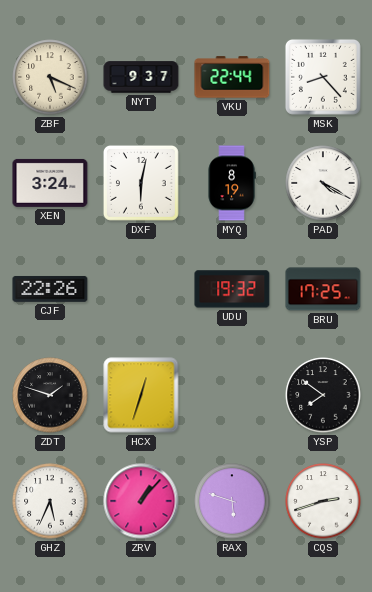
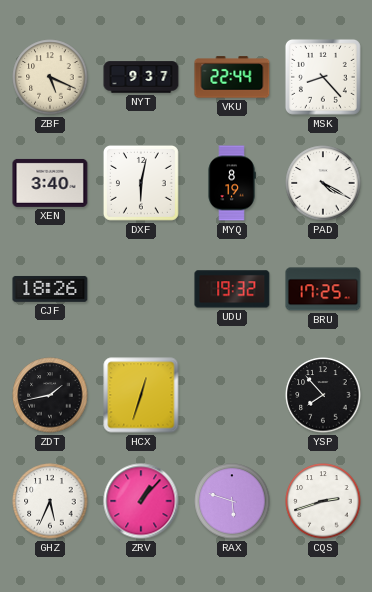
XEN: 3:24 -> 3:40
CJF: 22:26 -> 18:26
ZDT: 1:48 -> 1:43
YSP: 7:51 -> 7:53
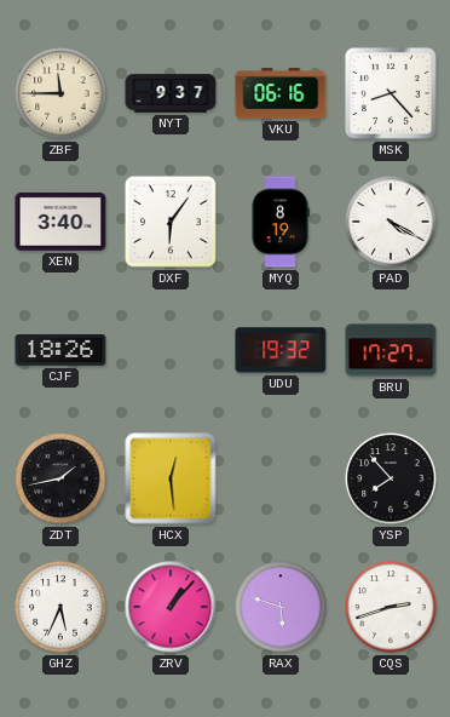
ZBF: 5:19 -> 11:45
VKU: 22:44 -> 06:16
DXF: 6:02 -> 6:06
BRU: 17:25 -> 17:27
HCX: 12:33 -> 12:29
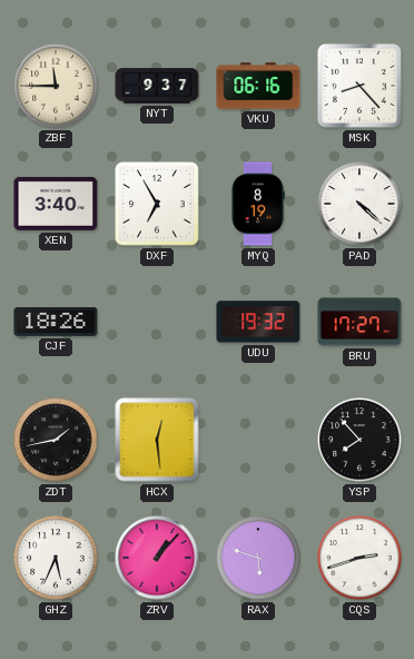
DXF: 6:06 -> 6:55
PAD: 4:20 -> 4:22
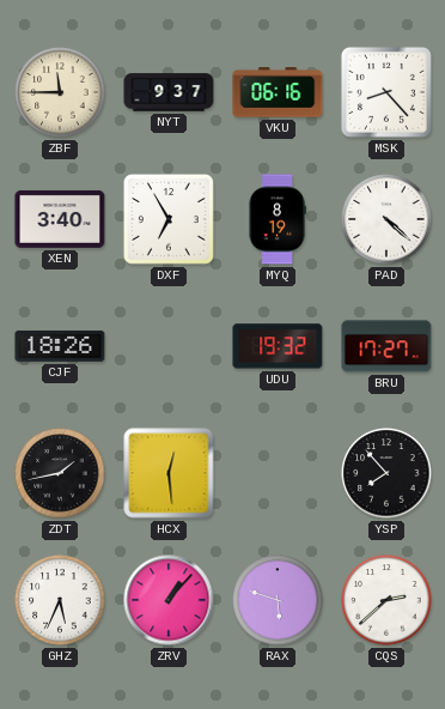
CQS: 2:42 -> 2:38
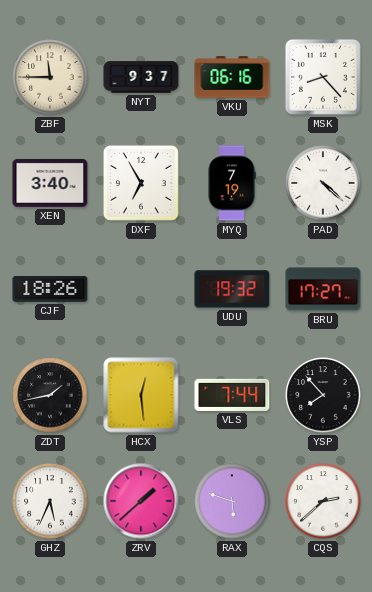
MYQ: 8:19 -> 7:19
VLS: none -> 7:44
ZRV: 1:07 -> 1:38
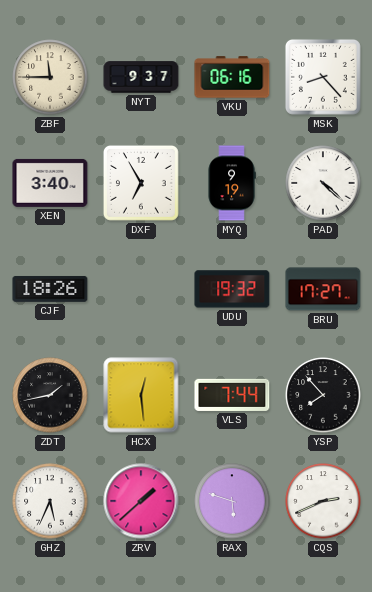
MYQ: 7:19 -> 9:19
CQS: 2:38 -> 2:41
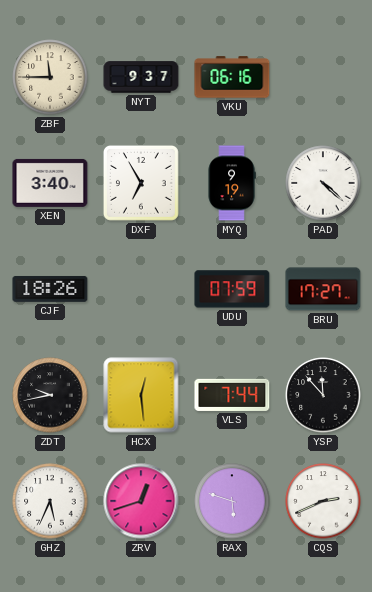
MSK: 8:23 -> none
UDU: 19:32 -> 07:59
ZDT: 1:43 -> 9:43
YSP: 7:53 -> 11:53
ZRV: 1:38 -> 12:42
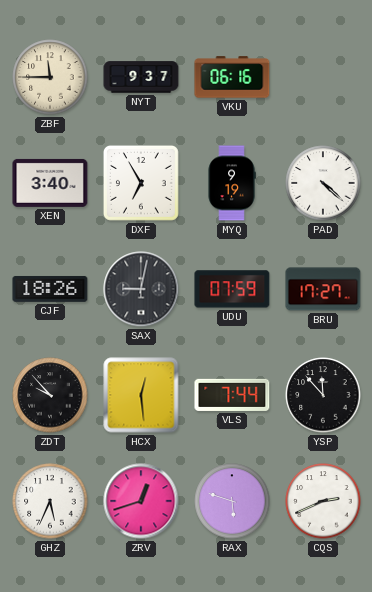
SAX: none -> 9:02
ZDT: 9:43 -> 9:53
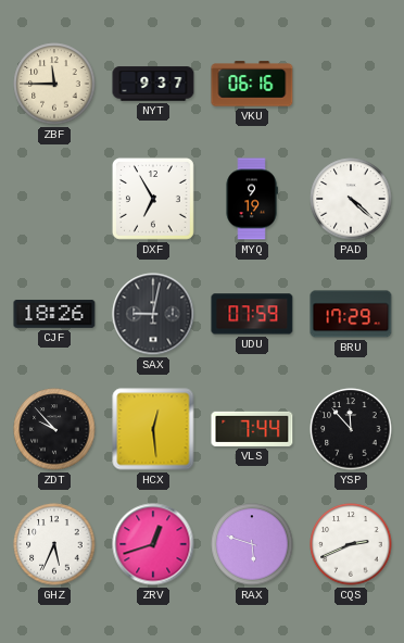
XEN: 3:40 -> none
BRU: 17:27 -> 17:29
